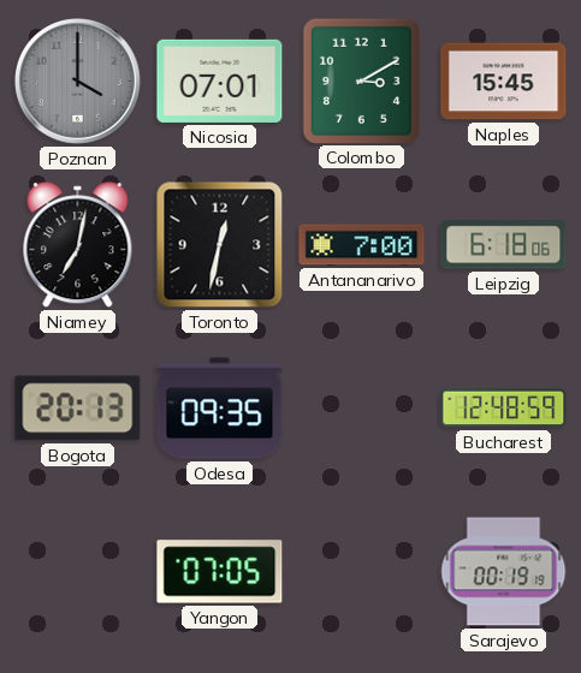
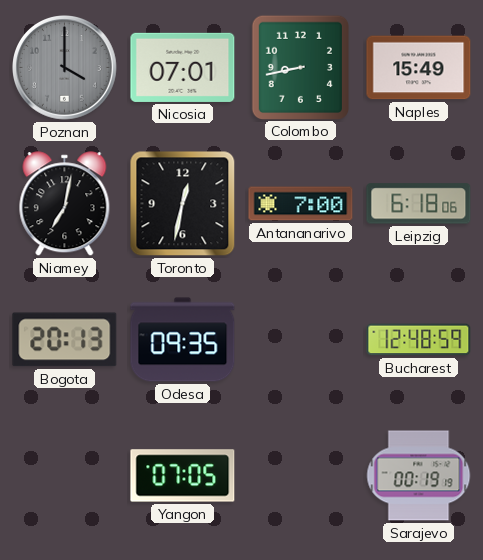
Colombo: 3:10 -> 8:43
Naples: 15:45 -> 15:49
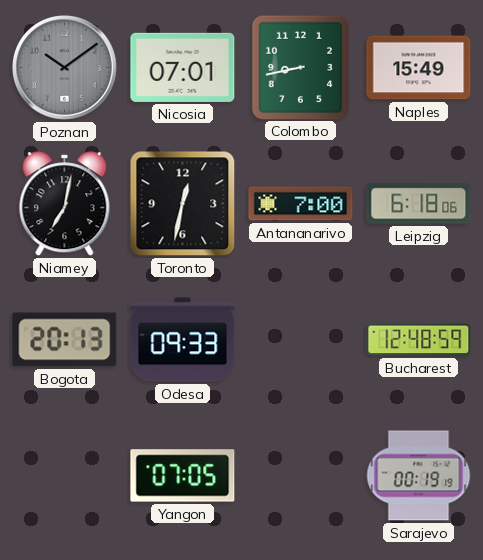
Poznan: 4:00 -> 10:09
Odesa: 09:35 -> 09:33
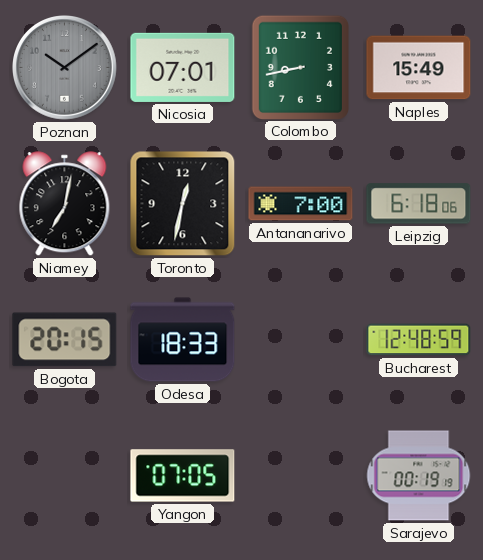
Bogota: 20:13 -> 20:15
Odesa: 09:33 -> 18:33
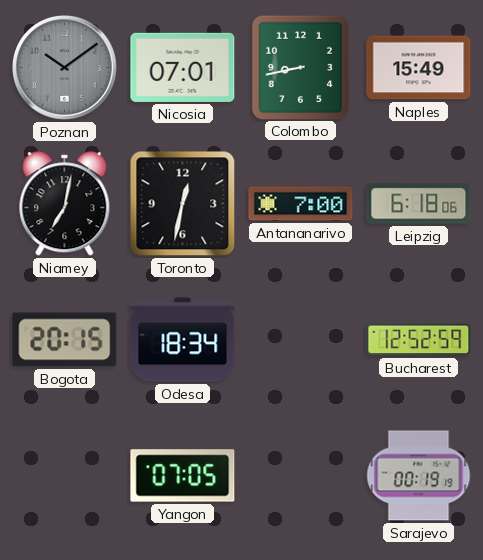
Odesa: 18:33 -> 18:34
Bucharest: 12:48 -> 12:52
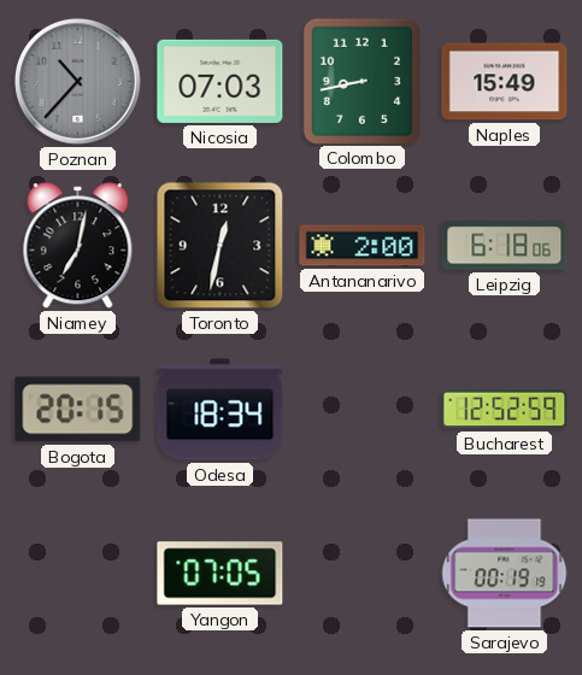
Poznan: 10:09 -> 10:37
Nicosia: 07:01 -> 07:03
Antananarivo: 7:00 -> 2:00
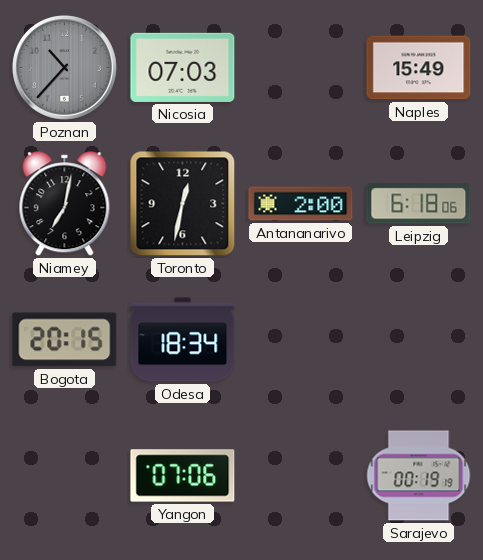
Colombo: 8:43 -> none
Bucharest: 12:52 -> none
Yangon: 07:05 -> 07:06
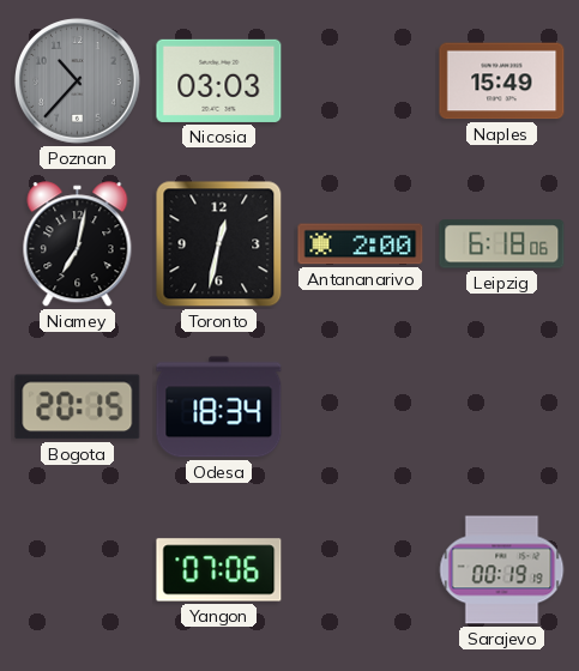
Nicosia: 07:03 -> 03:03
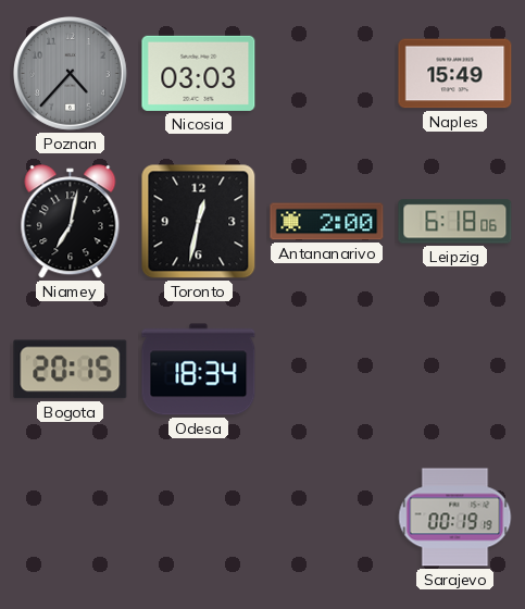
Poznan: 10:37 -> 4:37
Yangon: 07:06 -> none
